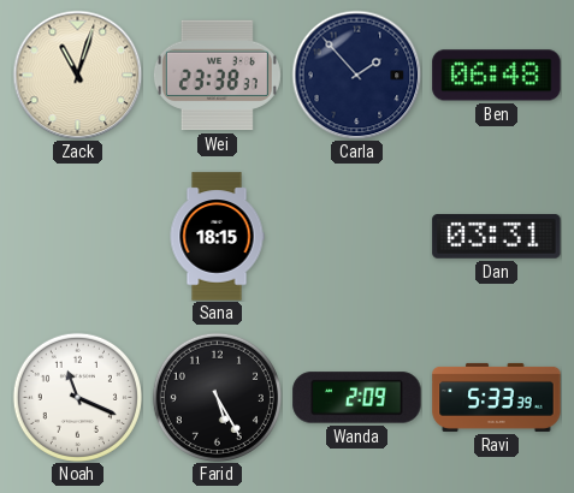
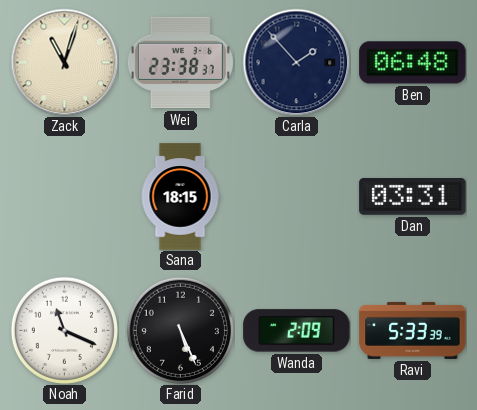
Farid: 5:25 -> 5:26
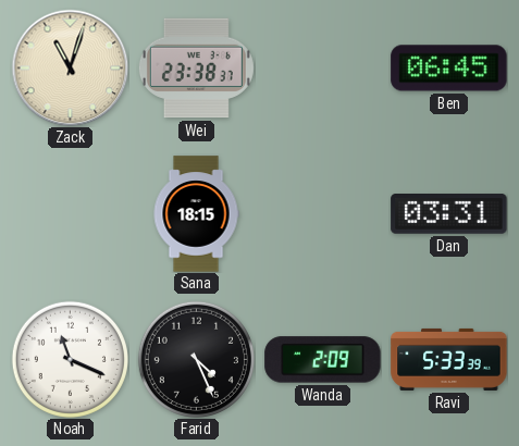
Carla: 1:53 -> none
Ben: 06:48 -> 06:45
Farid: 5:26 -> 4:26
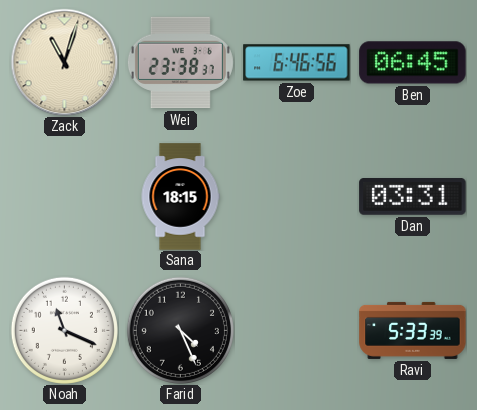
Zoe: none -> 6:46
Wanda: 2:09 -> none
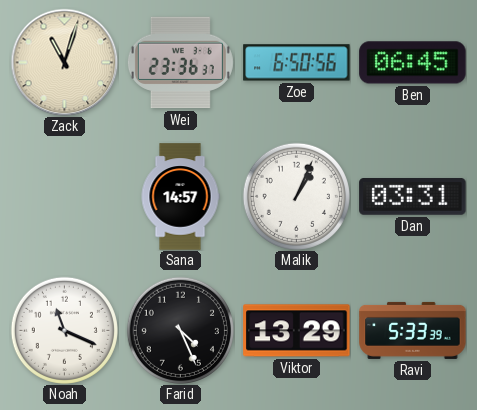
Wei: 23:38 -> 23:36
Zoe: 6:46 -> 6:50
Sana: 18:15 -> 14:57
Malik: none -> 1:04
Viktor: none -> 13:29
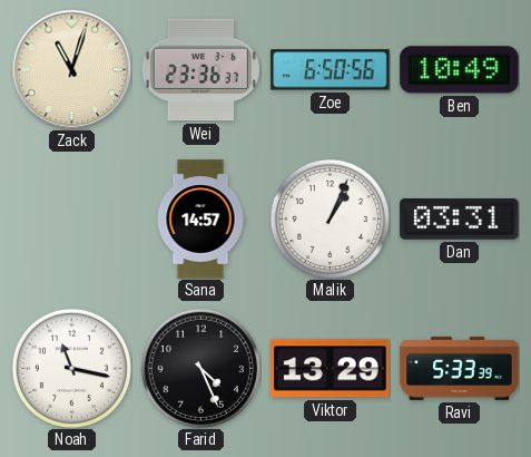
Ben: 06:45 -> 10:49
Noah: 11:19 -> 11:17
